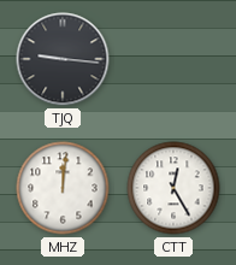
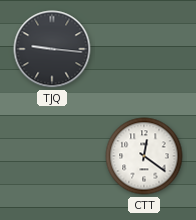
MHZ: 12:01 -> none
CTT: 12:25 -> 12:21
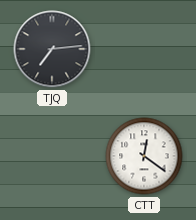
TJQ: 9:16 -> 7:14
